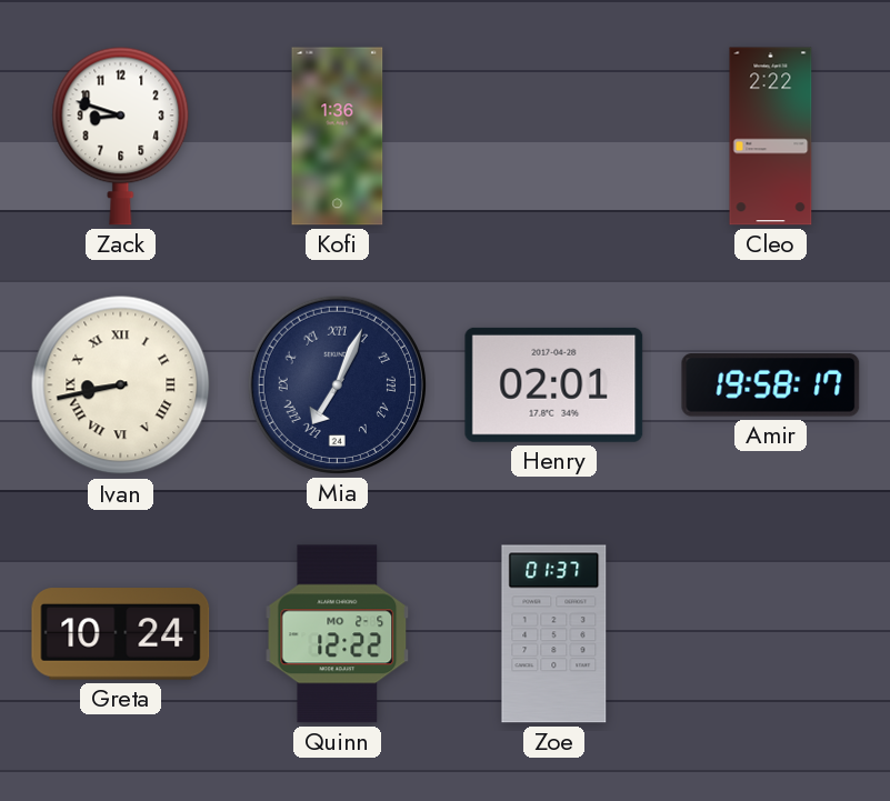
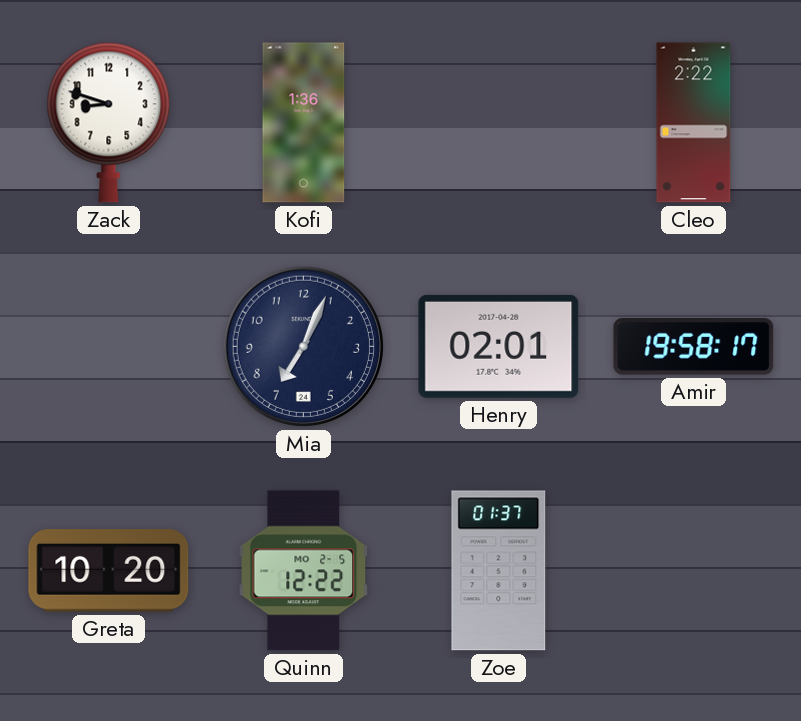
Ivan: 8:43 -> none
Mia numerals: Roman -> Arabic
Greta: 10:24 -> 10:20
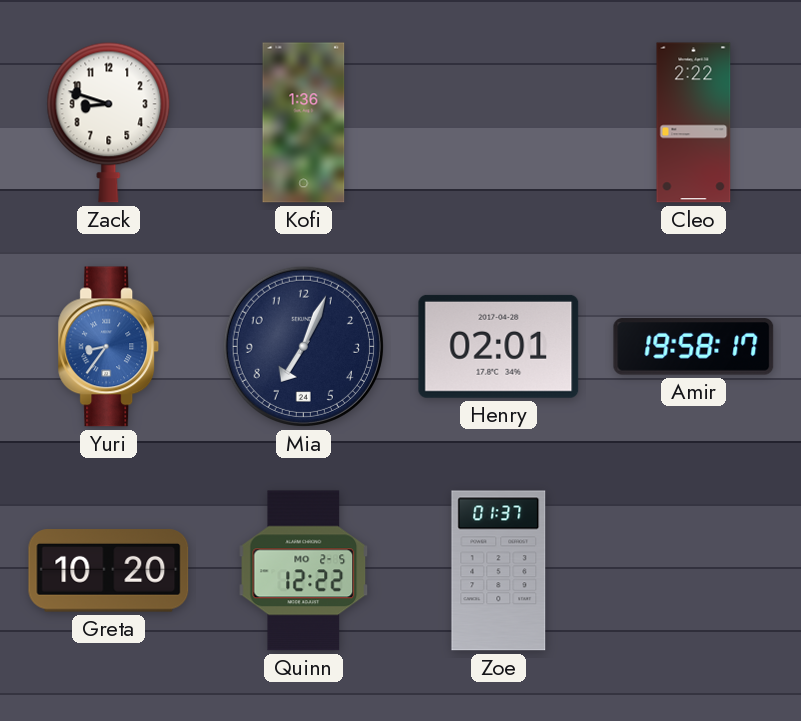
Yuri: none -> 8:36
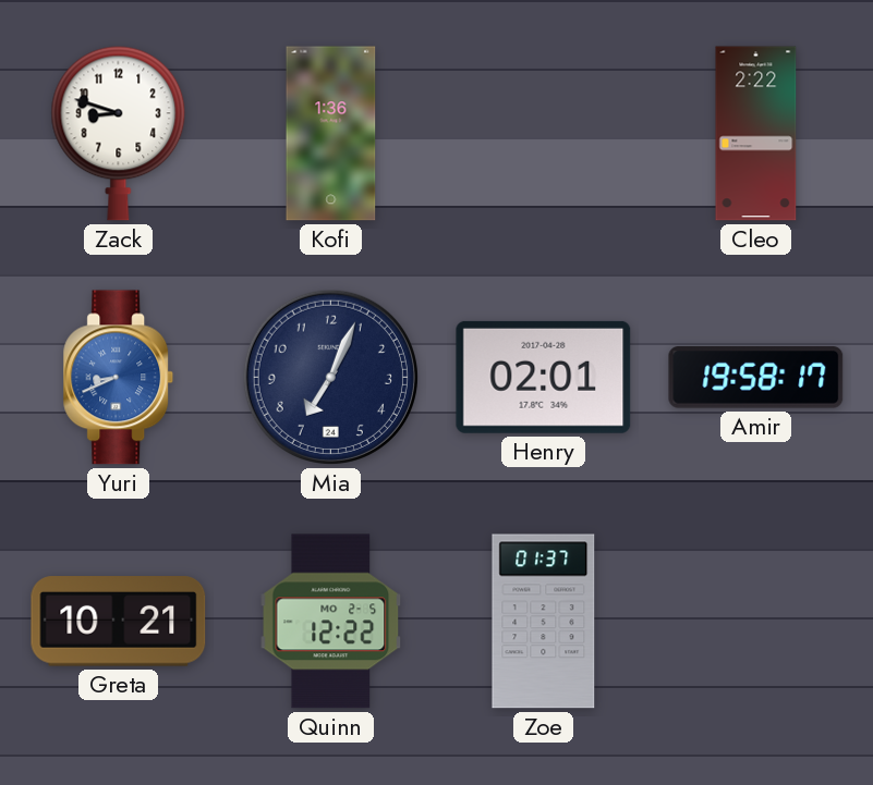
Yuri: 8:36 -> 8:41
Greta: 10:20 -> 10:21
